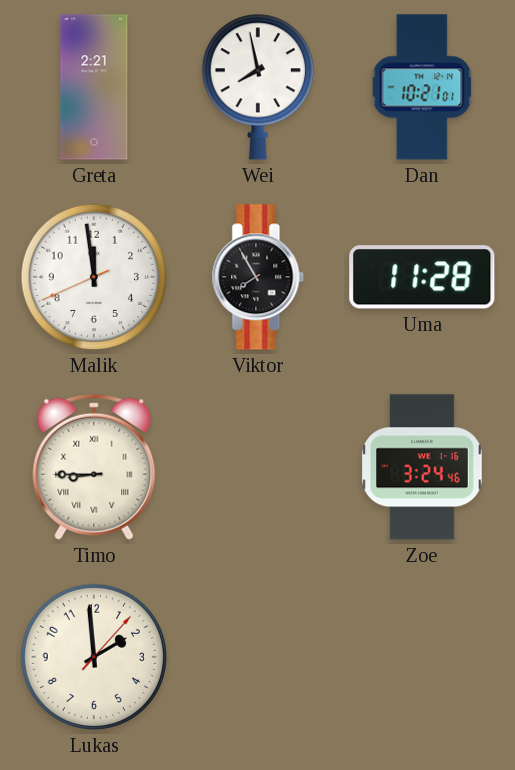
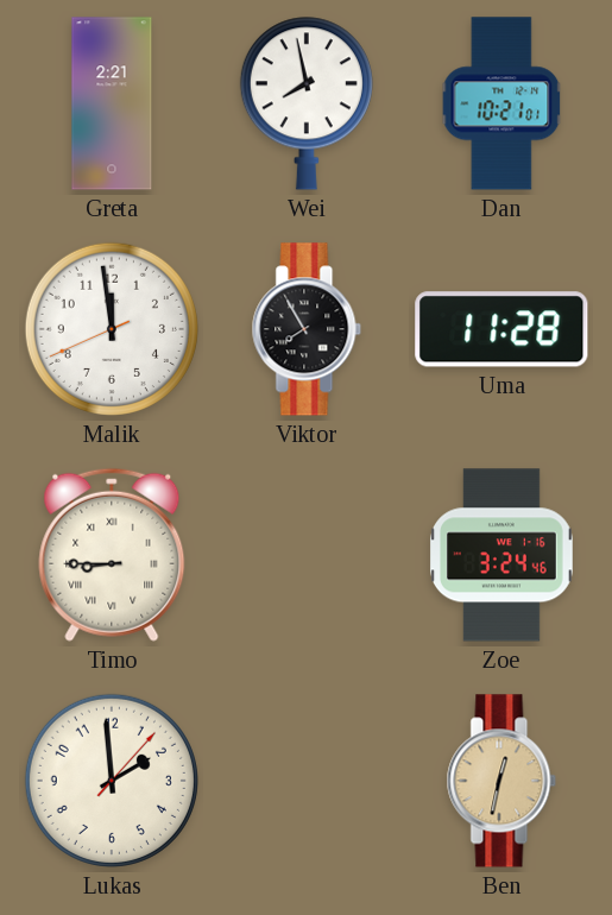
Ben: none -> 12:32
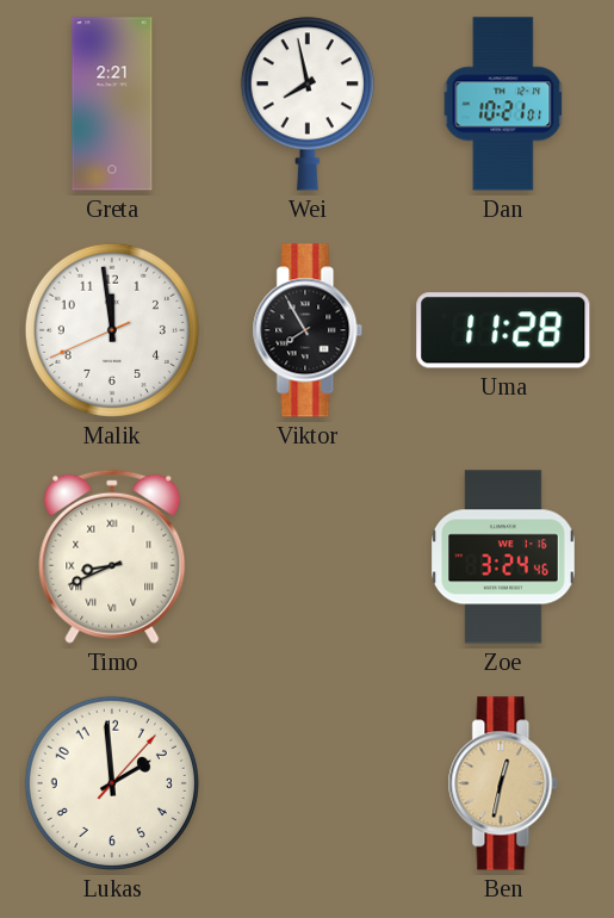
Timo: 8:45 -> 8:41
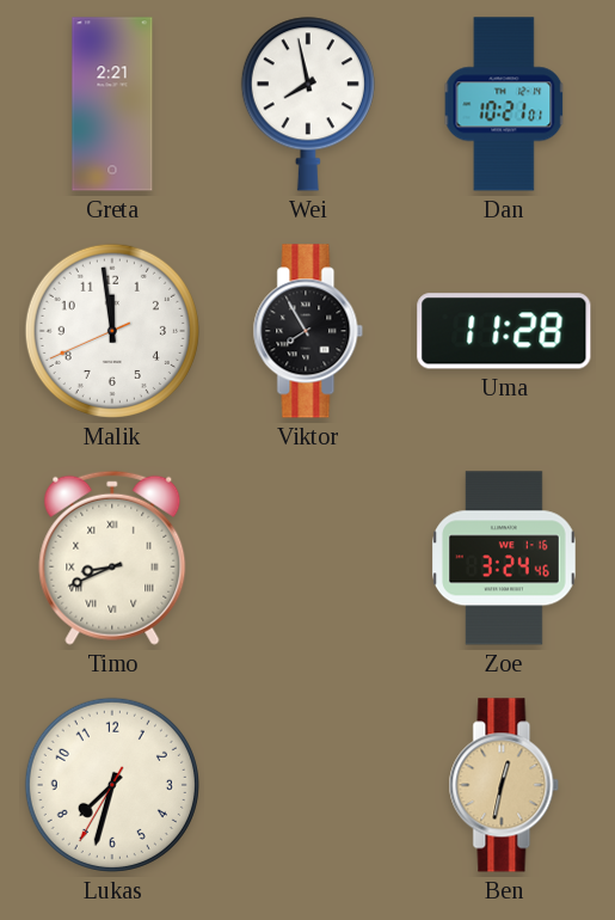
Lukas: 1:59 -> 7:32
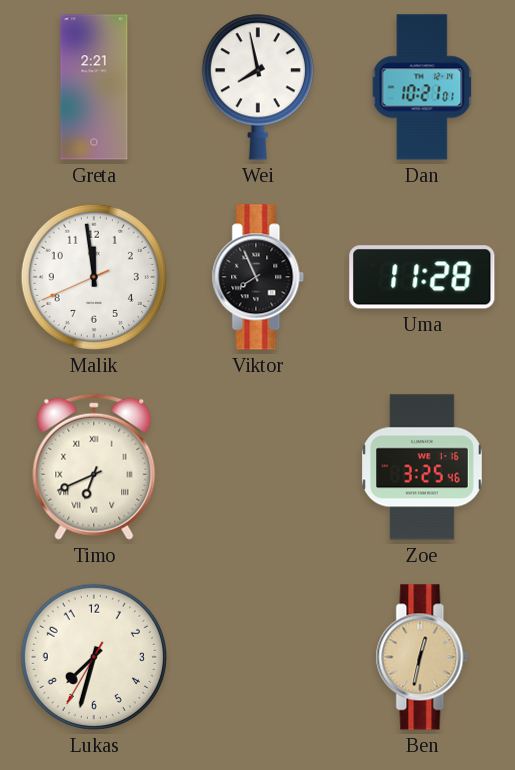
Viktor: 7:55 -> 7:56
Timo: 8:41 -> 6:41
Zoe: 3:24 -> 3:25
